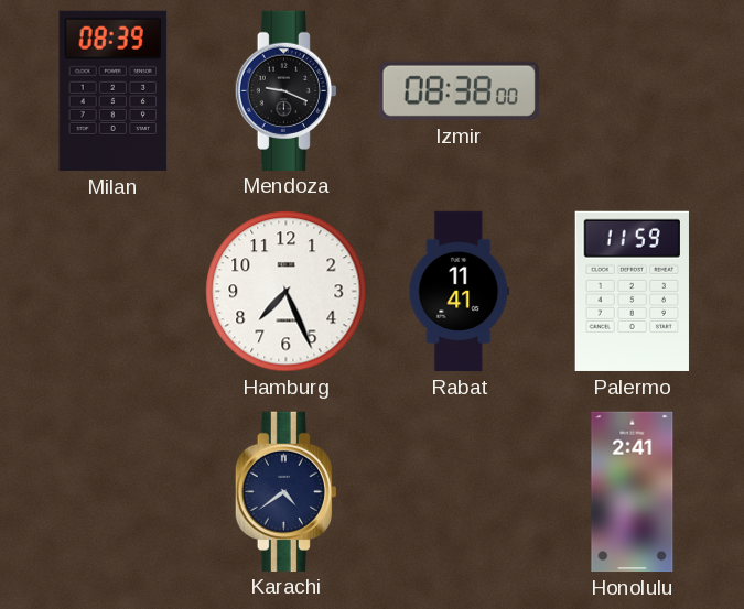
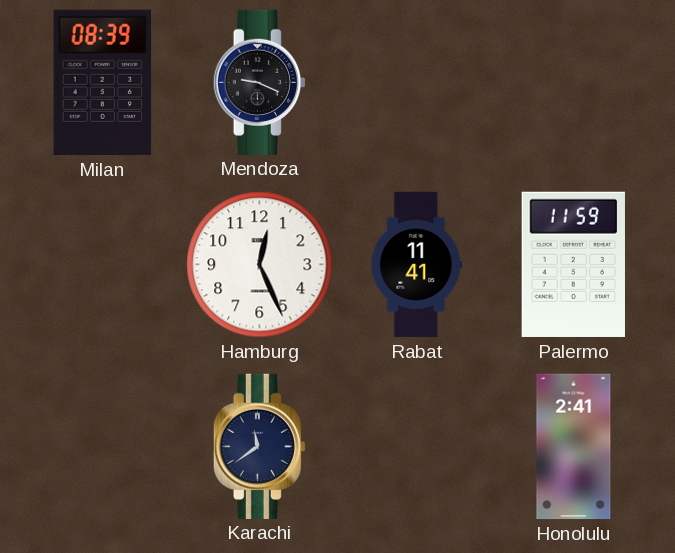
Izmir: 08:38 -> none
Hamburg: 7:26 -> 12:26
Karachi: 4:39 -> 11:39
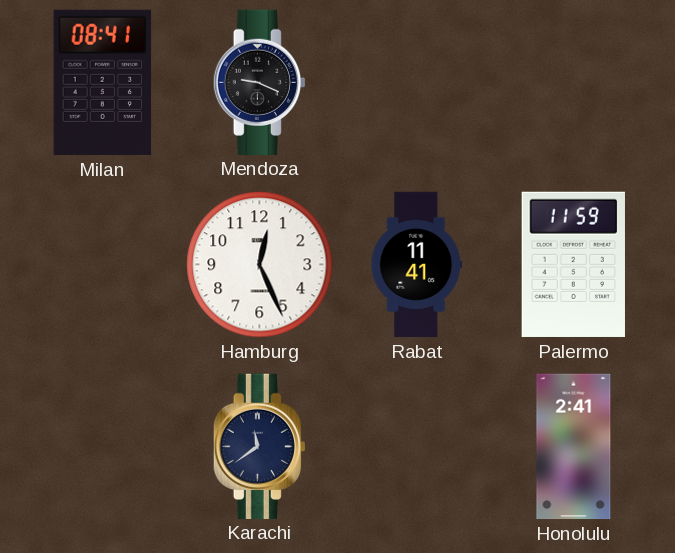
Milan: 08:39 -> 08:41
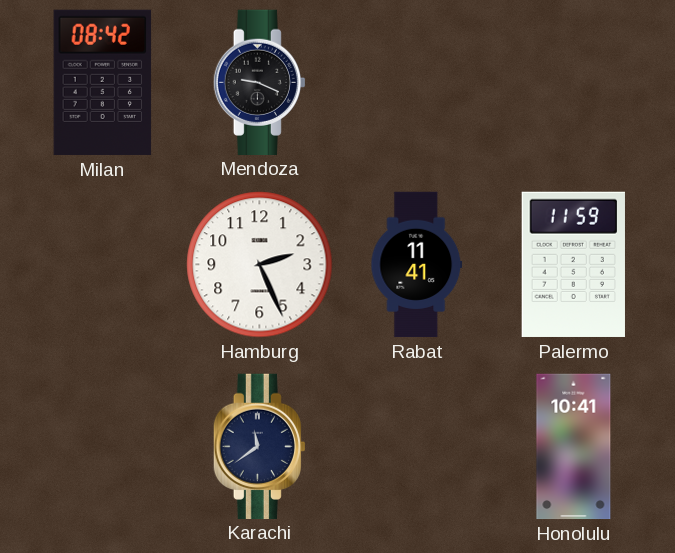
Milan: 08:41 -> 08:42
Hamburg: 12:26 -> 2:26
Honolulu: 2:41 -> 10:41
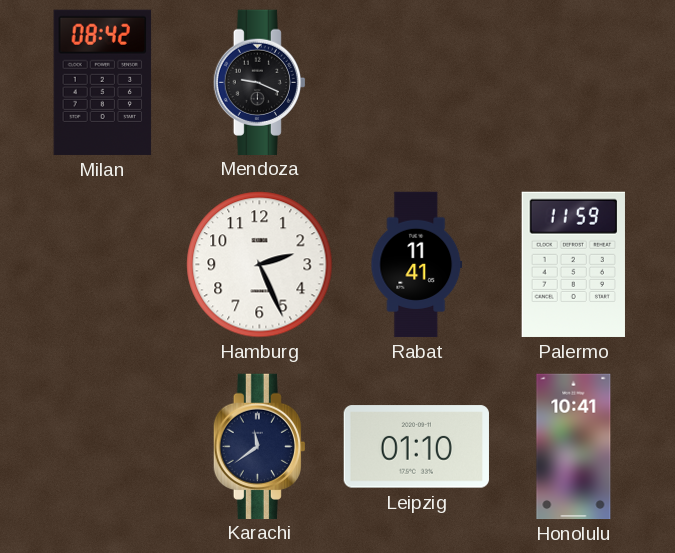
Leipzig: none -> 01:10
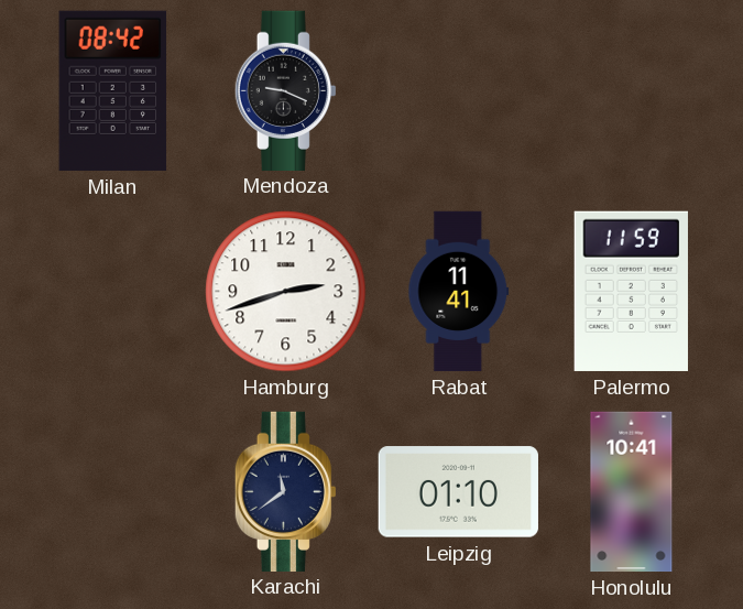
Hamburg: 2:26 -> 2:42
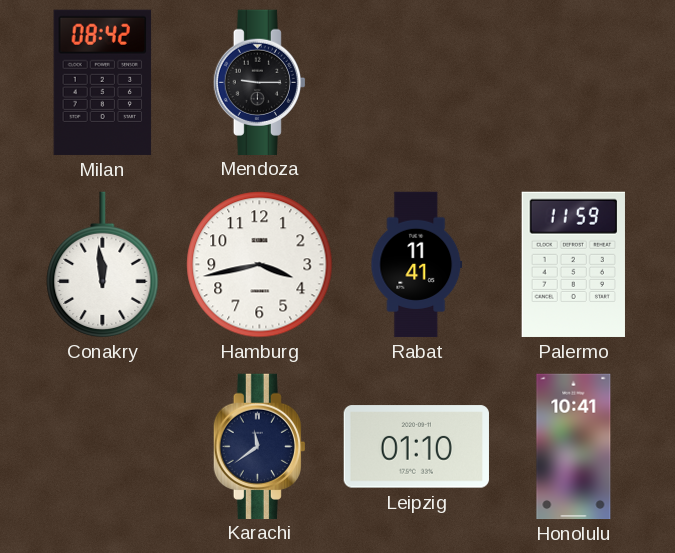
Mendoza: 9:19 -> 9:15
Conakry: none -> 11:59
Hamburg: 2:42 -> 3:43
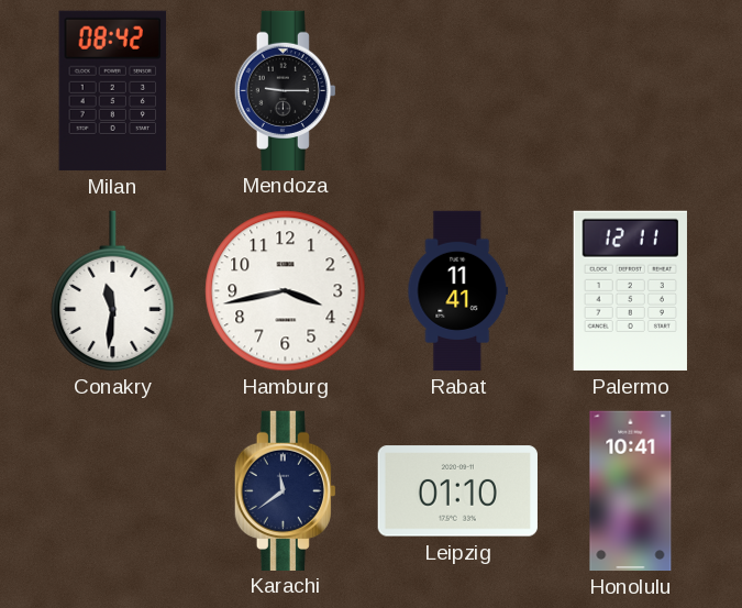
Conakry: 11:59 -> 11:31
Palermo: 11:59 -> 12:11
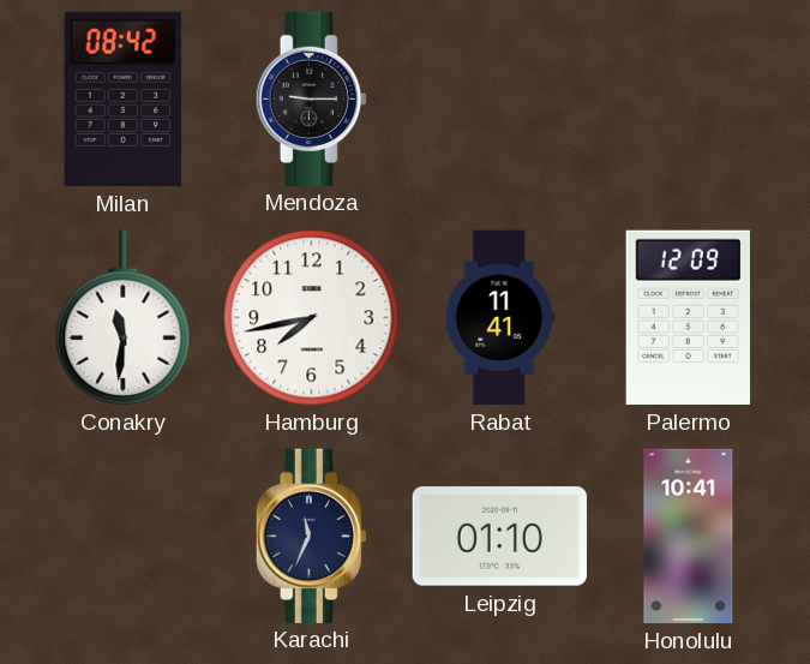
Hamburg: 3:43 -> 7:43
Palermo: 12:11 -> 12:09
Karachi: 11:39 -> 11:34
